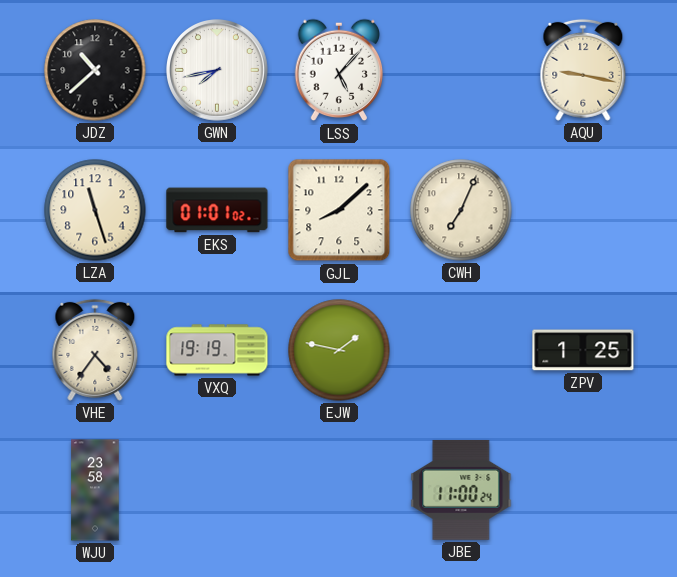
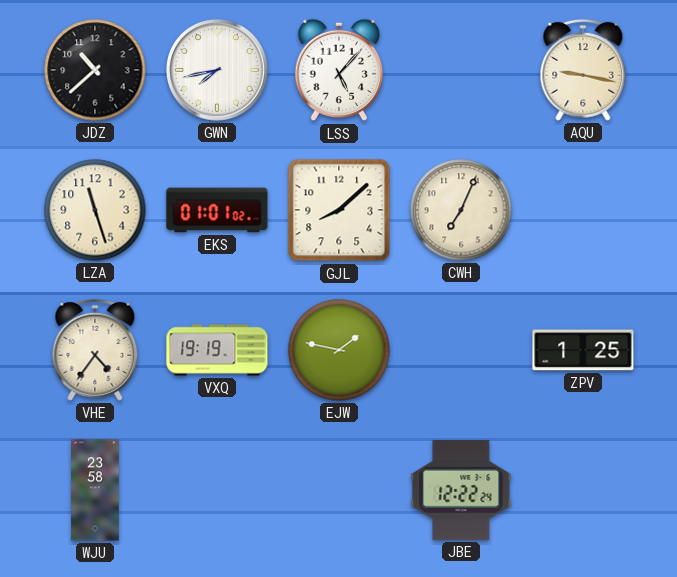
JBE: 11:00 -> 12:22
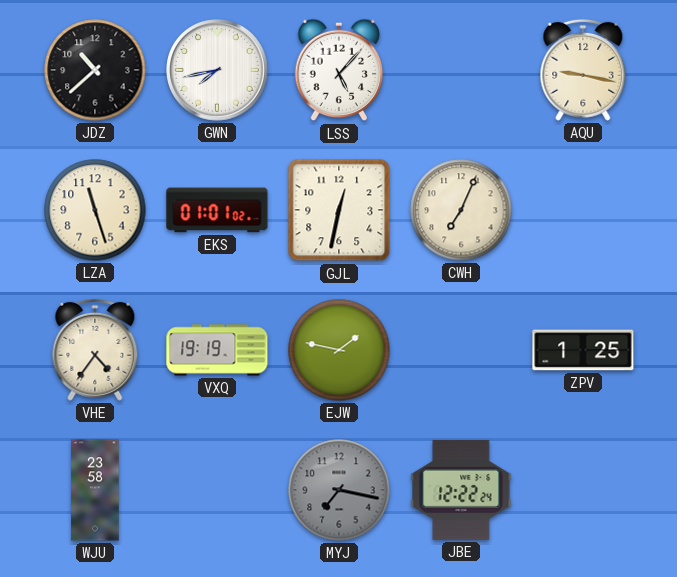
GJL: 8:08 -> 12:32
MYJ: none -> 7:17
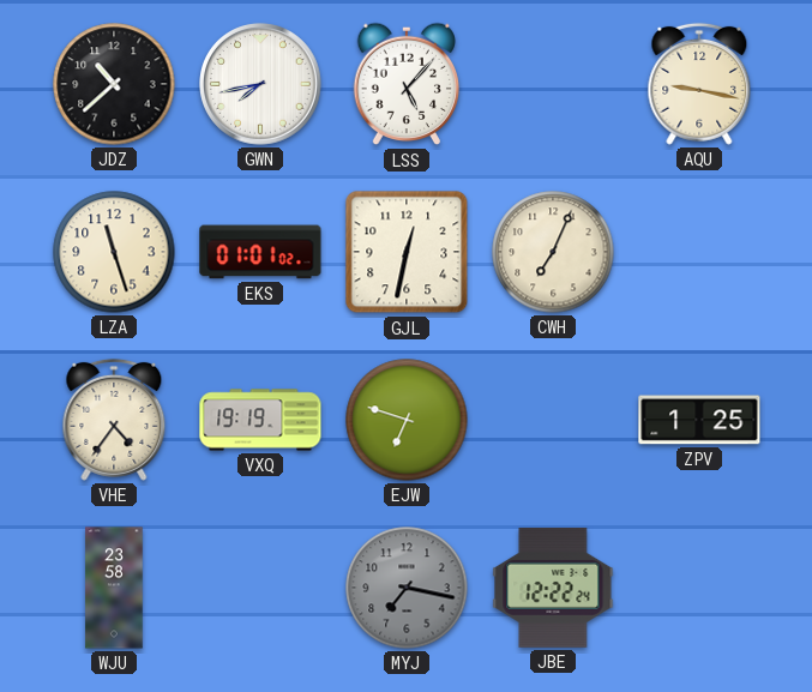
EJW: 1:47 -> 6:48
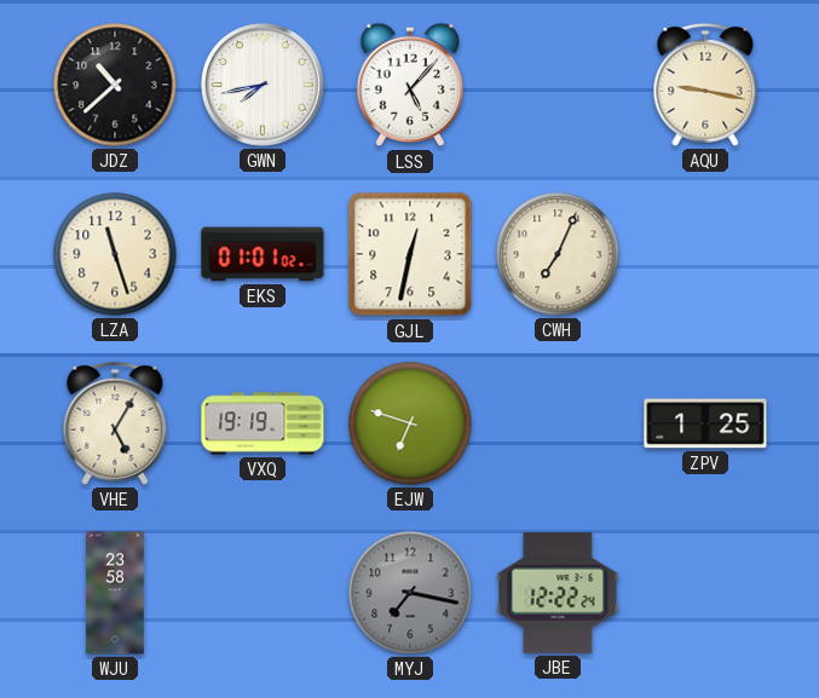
VHE: 4:36 -> 5:05
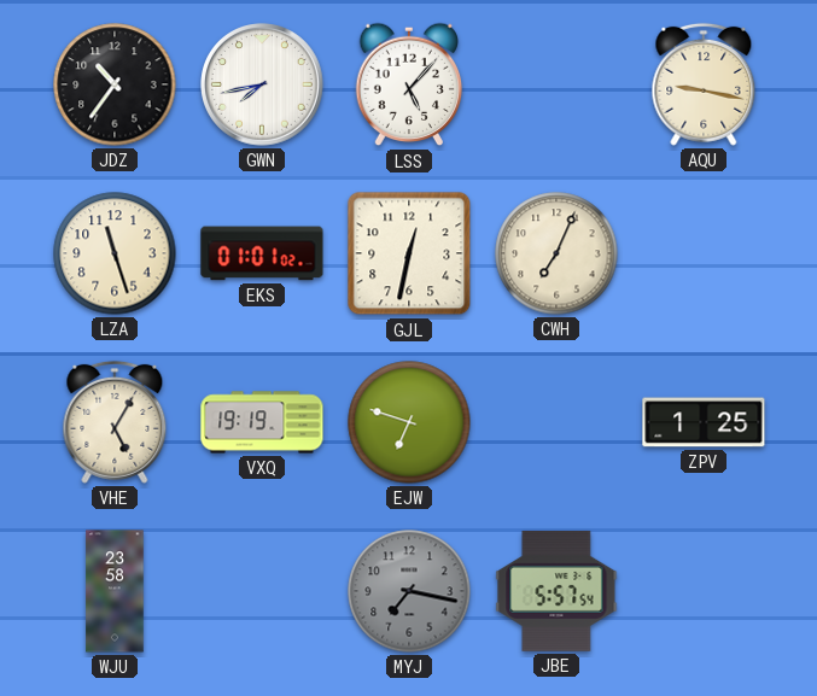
JDZ: 10:38 -> 10:36
JBE: 12:22 -> 5:57
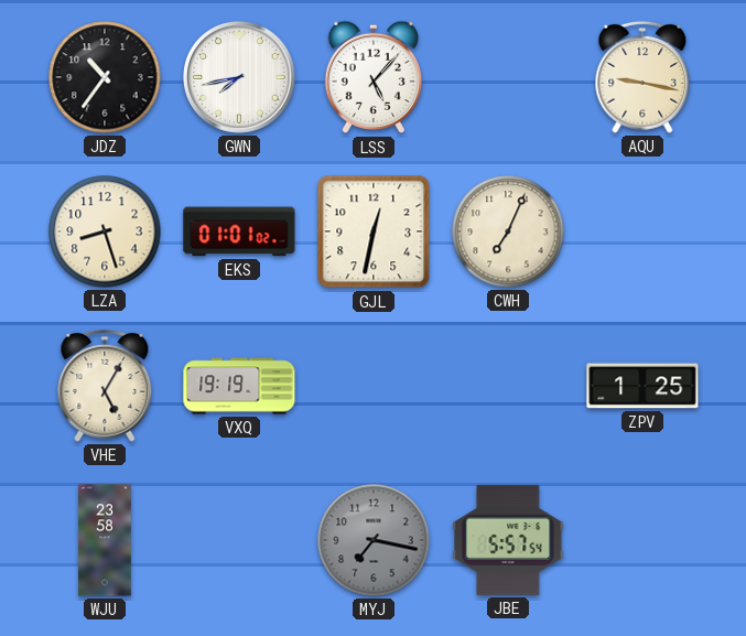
LZA: 11:27 -> 8:27
EJW: 6:48 -> none
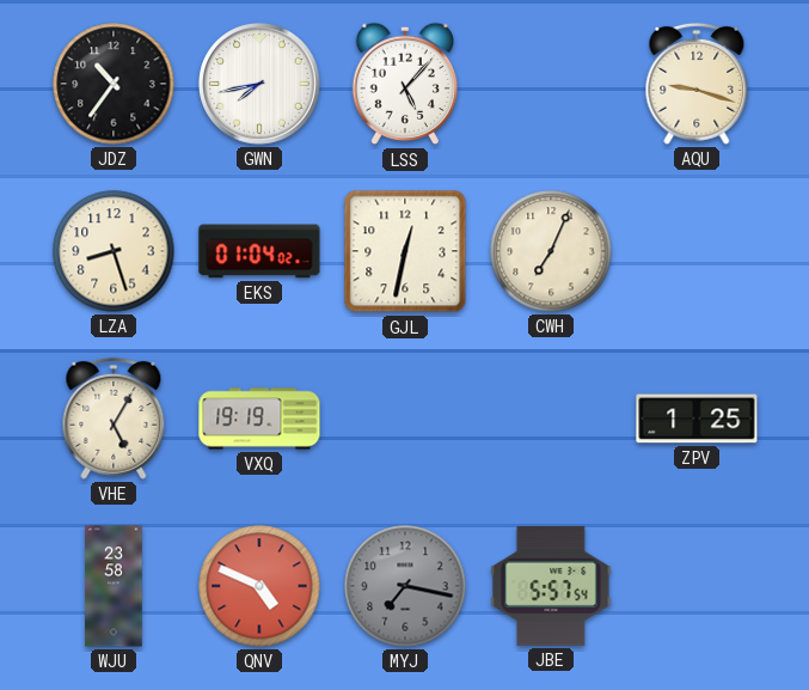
AQU: 9:17 -> 9:18
EKS: 01:01 -> 01:04
QNV: none -> 4:49
